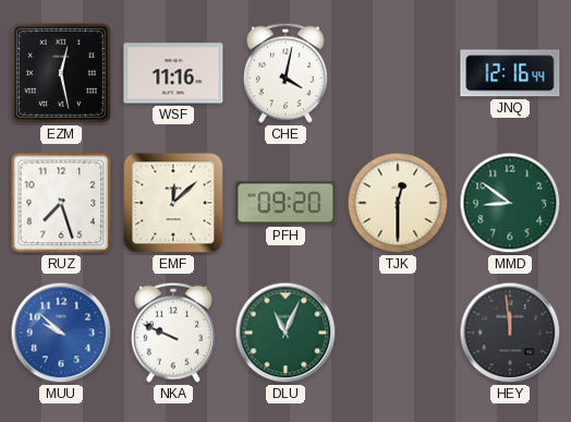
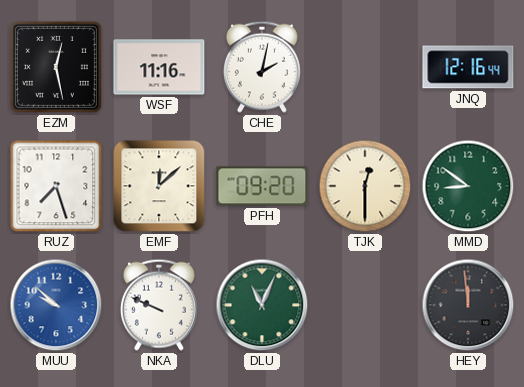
CHE: 4:02 -> 2:02
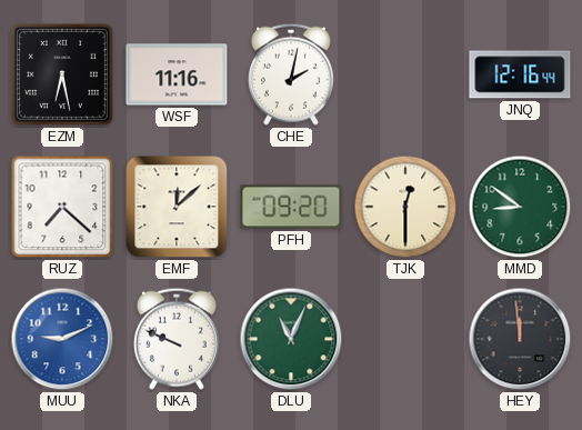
EZM: 12:28 -> 6:28
RUZ: 7:27 -> 7:22
MUU: 9:52 -> 9:11
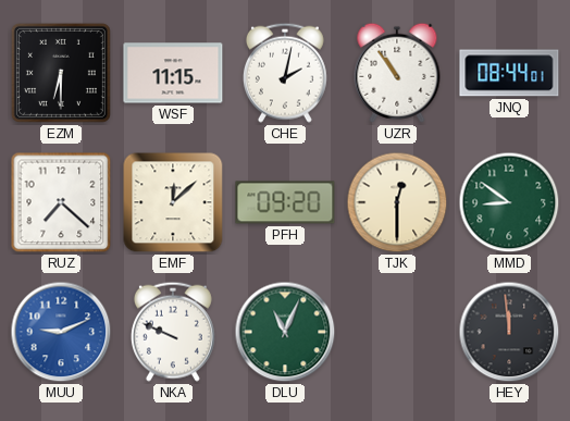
EZM: 6:28 -> 6:30
WSF: 11:16 -> 11:15
UZR: none -> 10:54
JNQ: 12:16 -> 08:44
